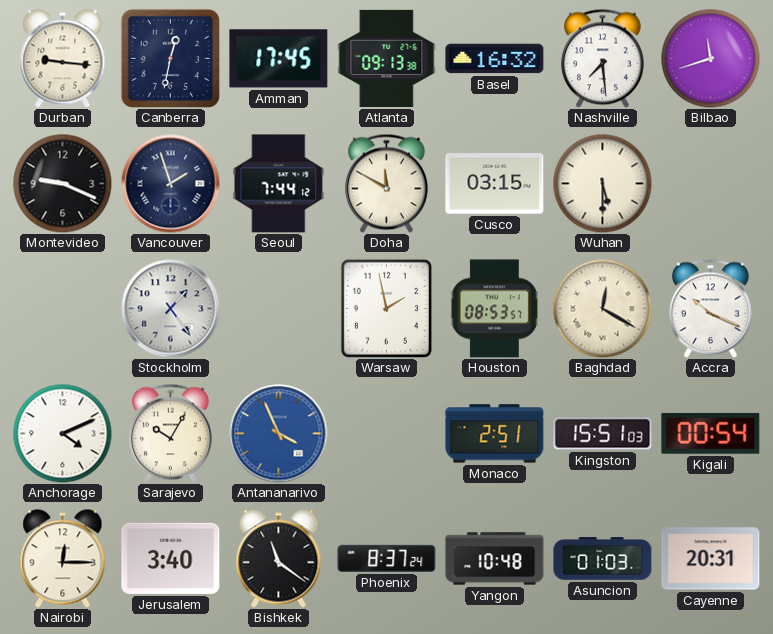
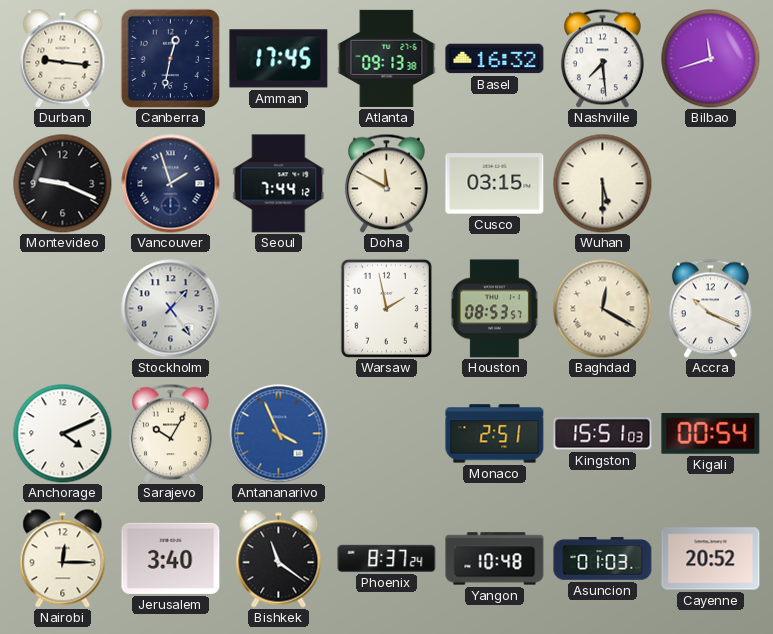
Cayenne: 20:31 -> 20:52
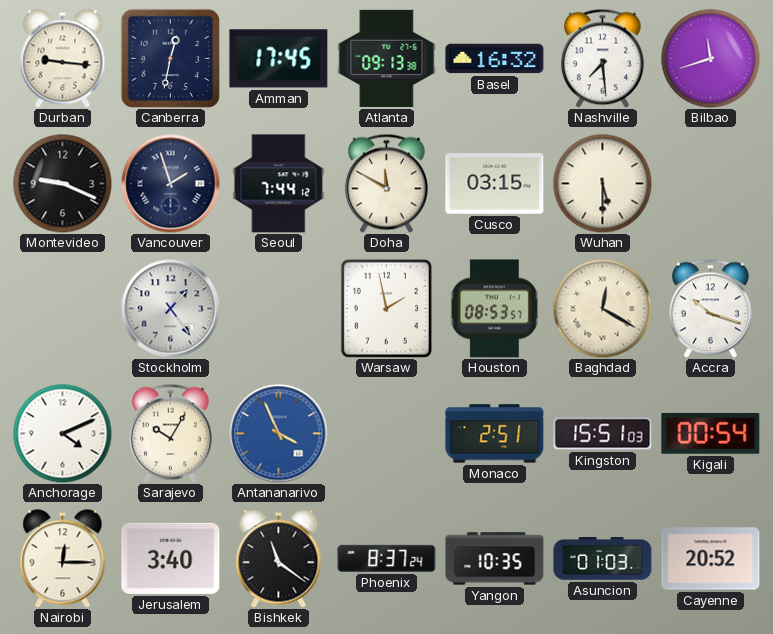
Accra: 10:19 -> 10:18
Yangon: 10:48 -> 10:35
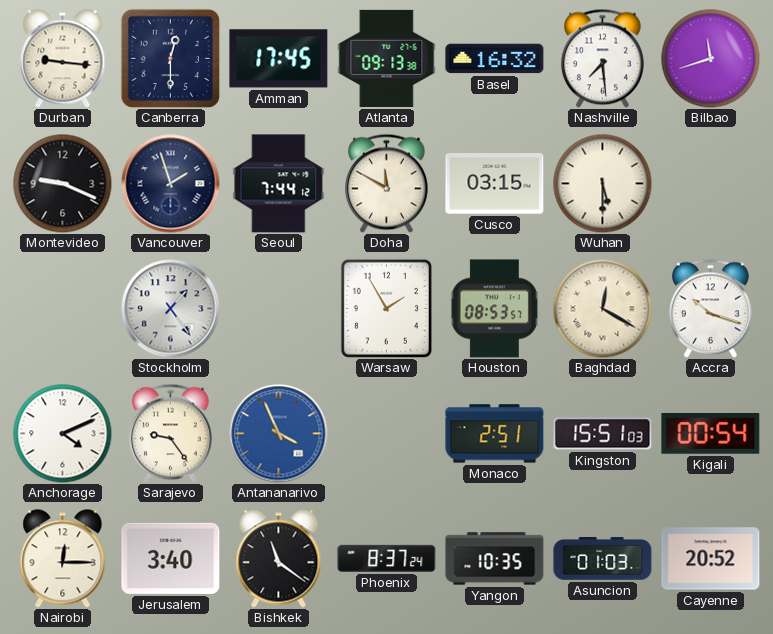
Canberra: 12:32 -> 12:30
Warsaw: 1:58 -> 1:55
Sarajevo: 10:05 -> 9:24
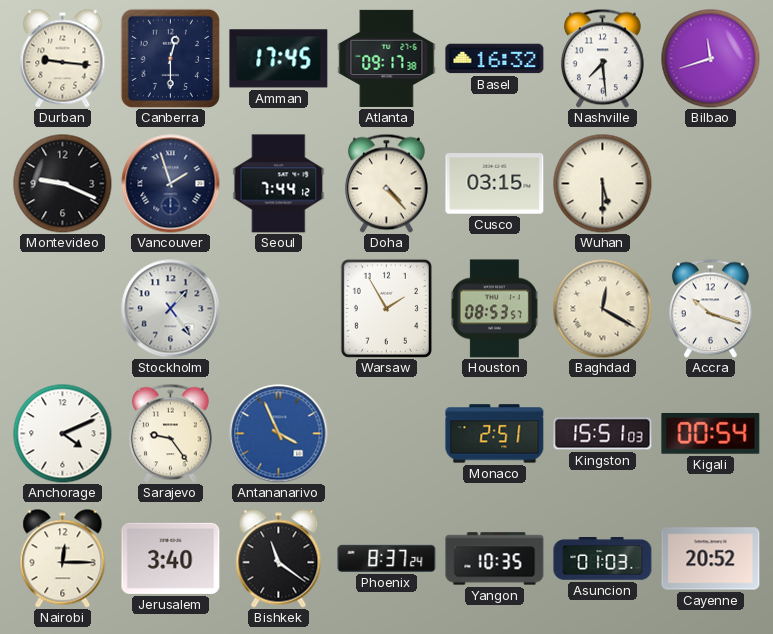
Atlanta: 09:13 -> 09:17
Doha: 11:50 -> 4:23
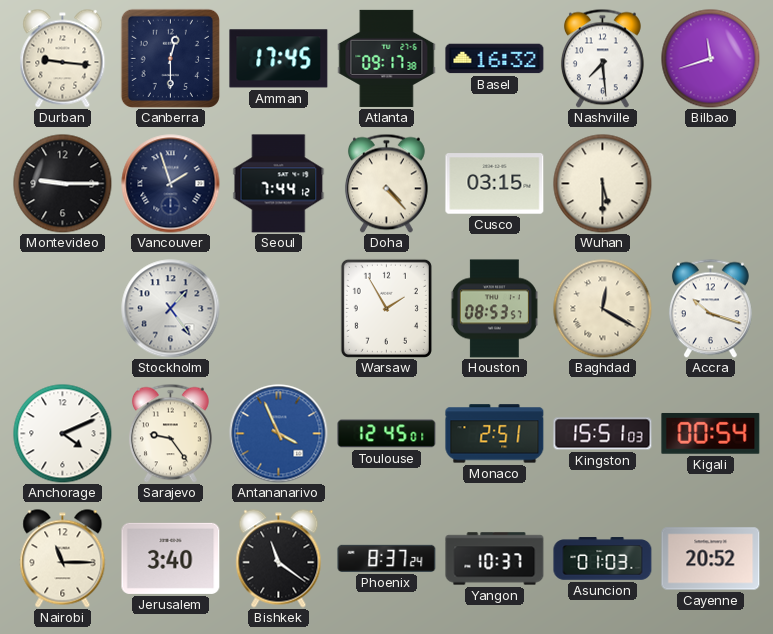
Montevideo: 9:19 -> 9:15
Toulouse: none -> 12:45
Nairobi: 12:15 -> 11:15
Yangon: 10:35 -> 10:37
